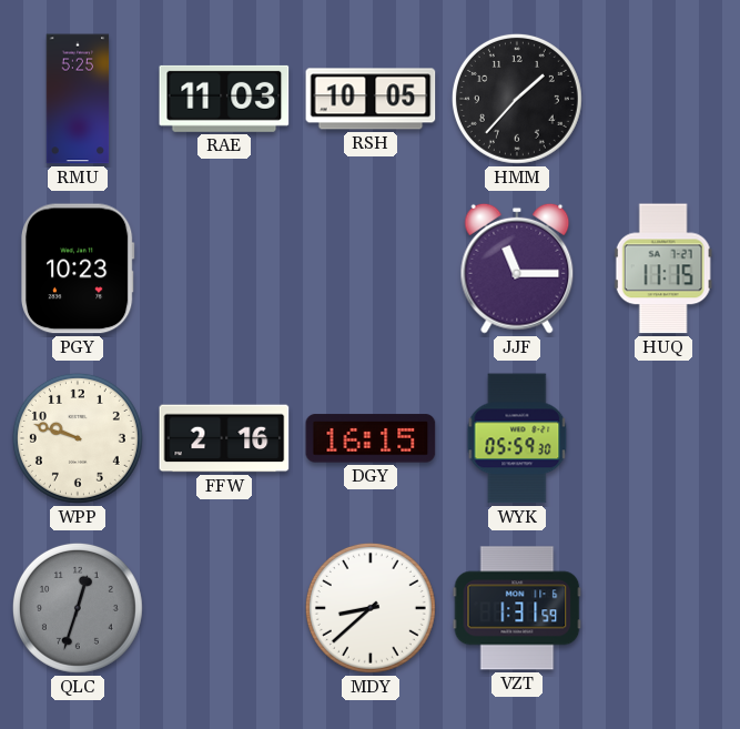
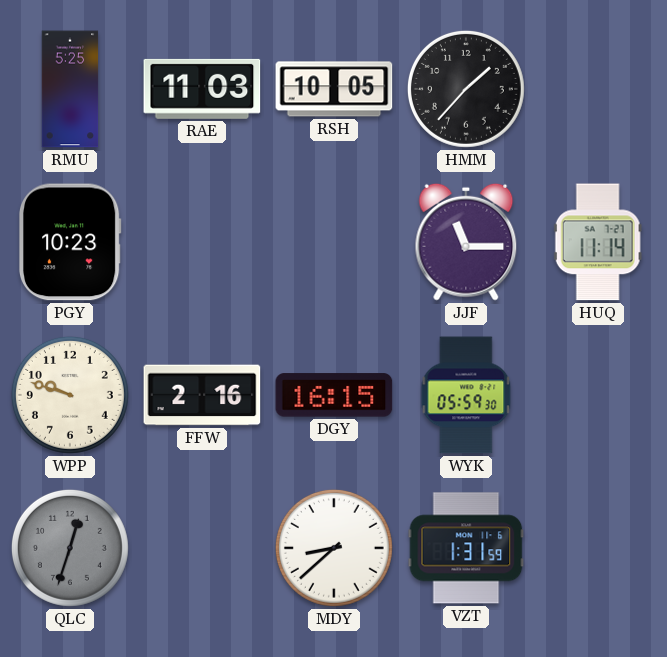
HUQ: 11:15 -> 11:14
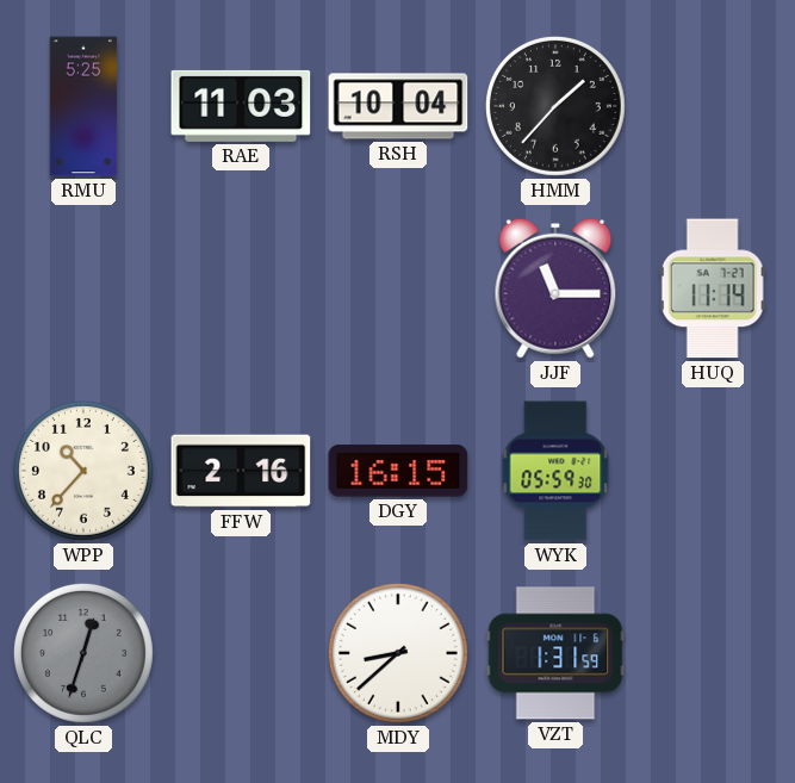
RSH: 10:05 -> 10:04
PGY: 10:23 -> none
WPP: 9:48 -> 10:37
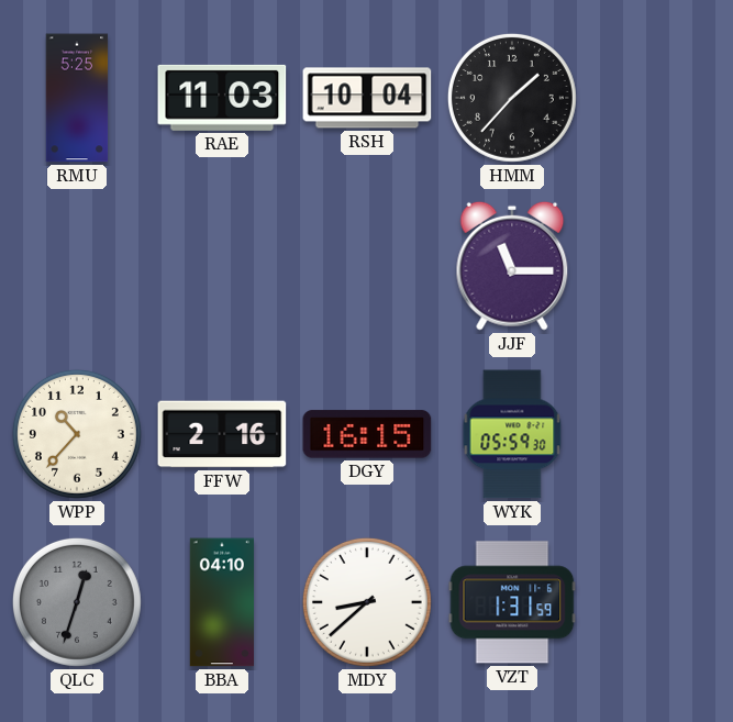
HUQ: 11:14 -> none
BBA: none -> 04:10
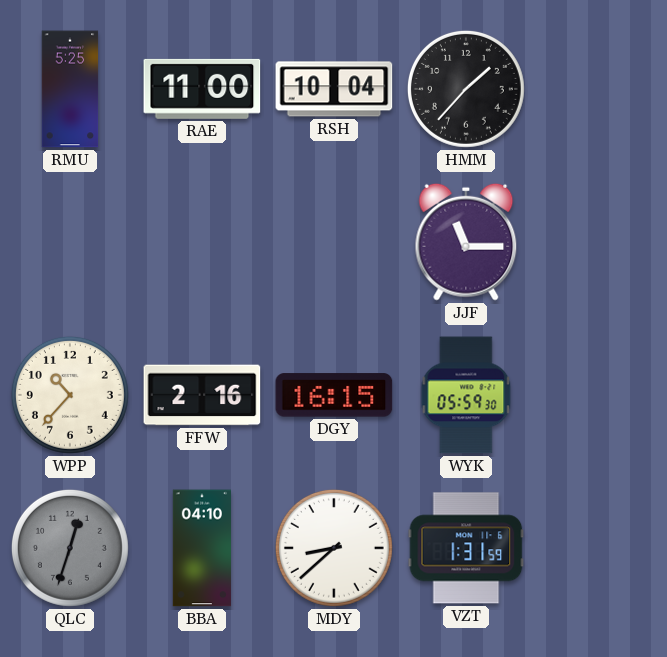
RAE: 11:03 -> 11:00
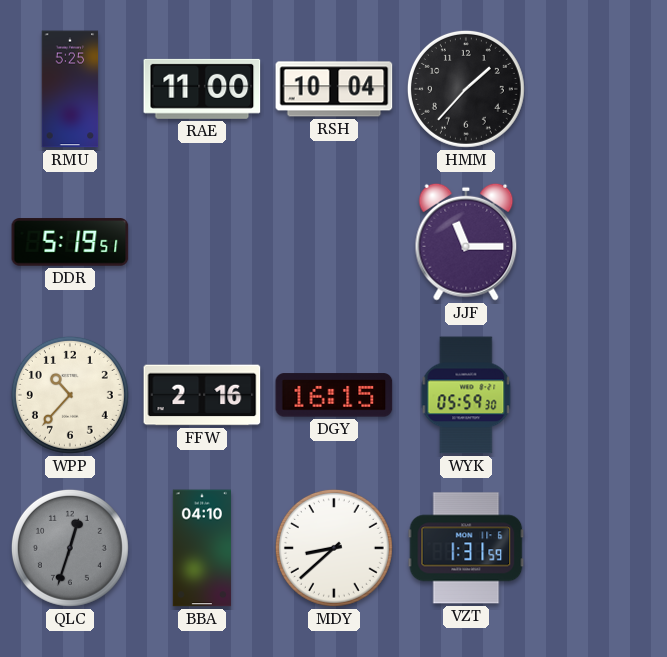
DDR: none -> 5:19
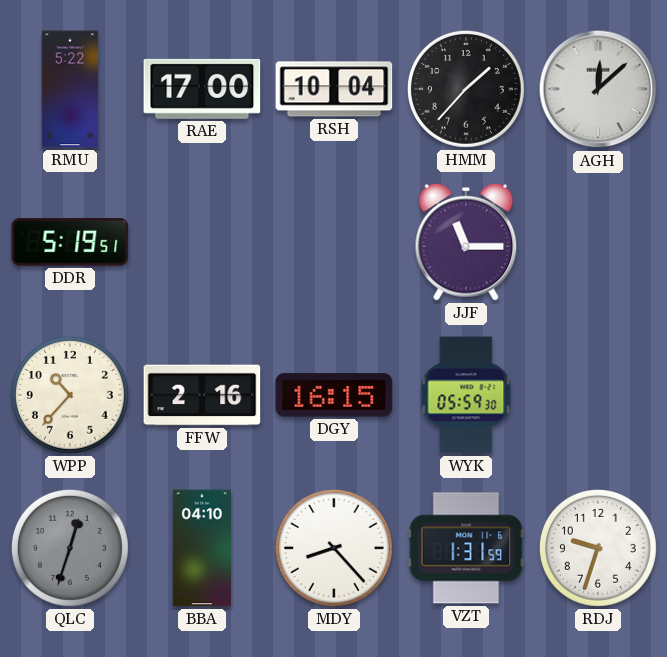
RMU: 5:25 -> 5:22
RAE: 11:00 -> 17:00
AGH: none -> 12:08
MDY: 8:38 -> 8:23
RDJ: none -> 9:33
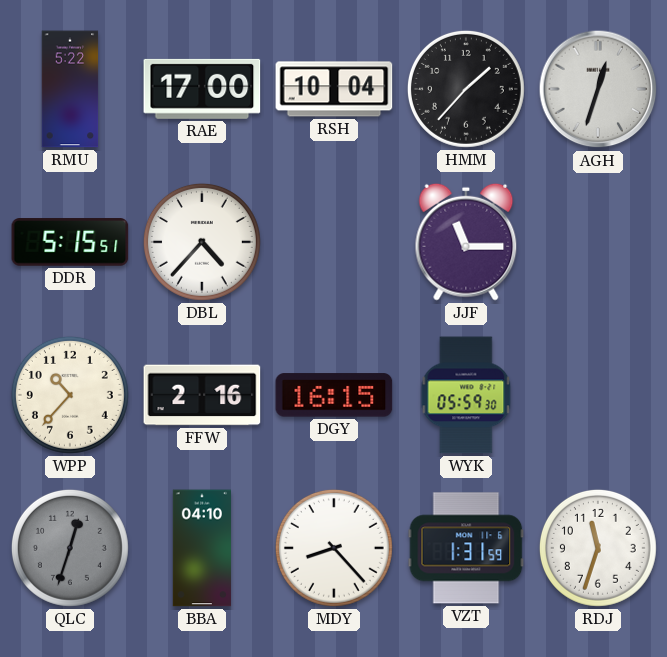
AGH: 12:08 -> 12:33
DDR: 5:19 -> 5:15
DBL: none -> 4:37
RDJ: 9:33 -> 11:33
